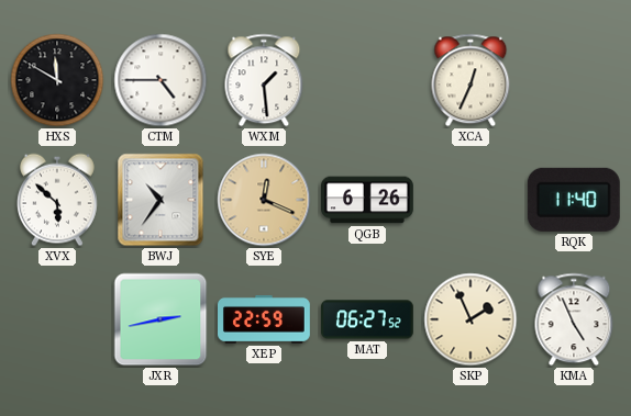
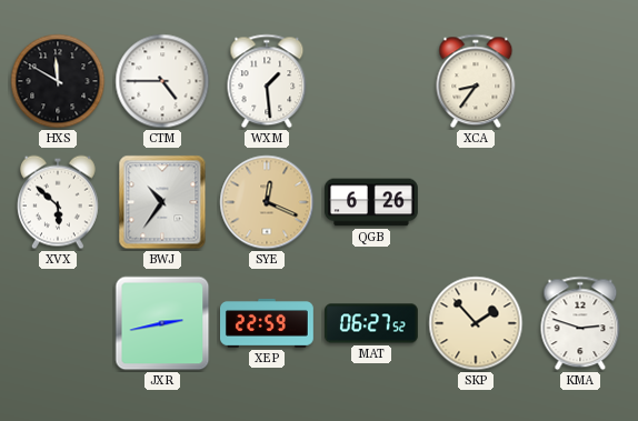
XCA: 12:34 -> 8:36
RQK: 11:40 -> none
SKP: 1:56 -> 1:53
KMA: 4:56 -> 2:48
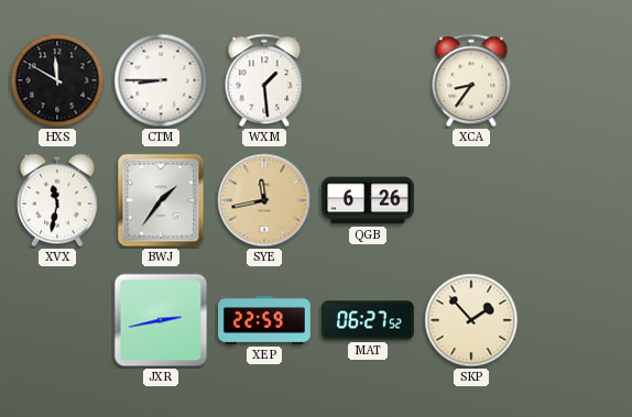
CTM: 4:45 -> 8:45
XVX: 5:52 -> 11:32
BWJ: 10:36 -> 1:36
SYE: 12:19 -> 11:43
KMA: 2:48 -> none
